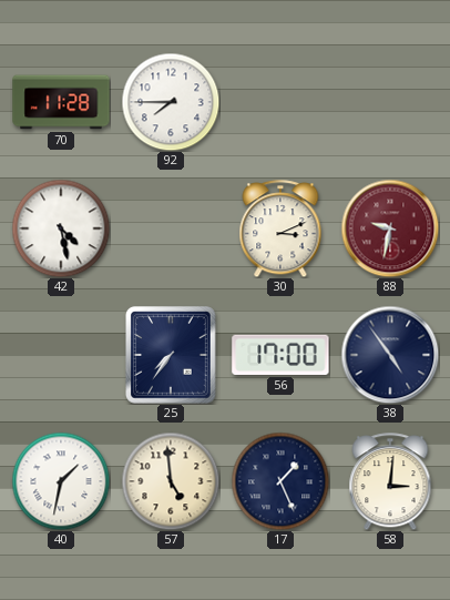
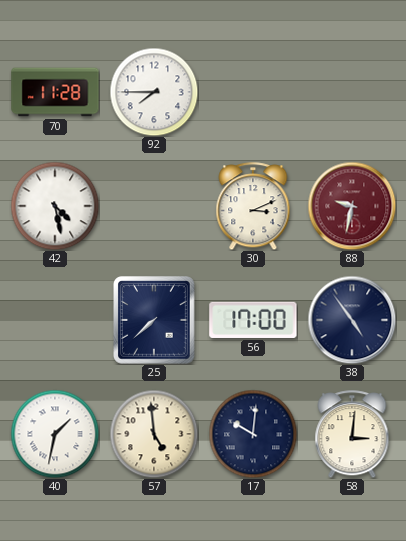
25: 7:36 -> 7:38
17: 1:26 -> 10:01
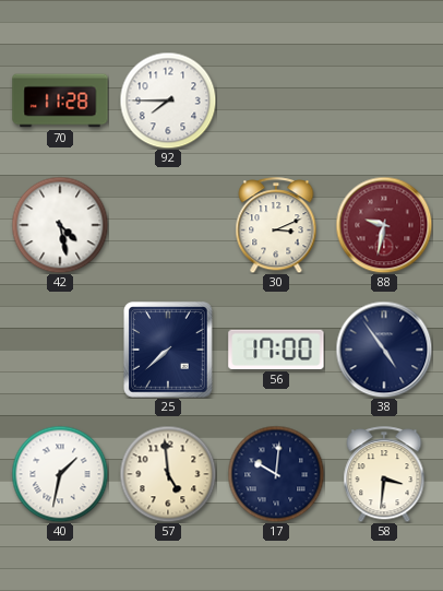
58: 3:01 -> 3:31
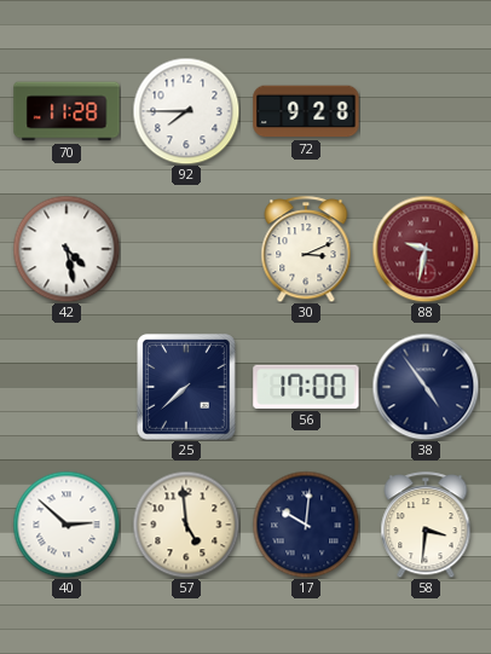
72: none -> 9:28
40: 1:32 -> 2:52
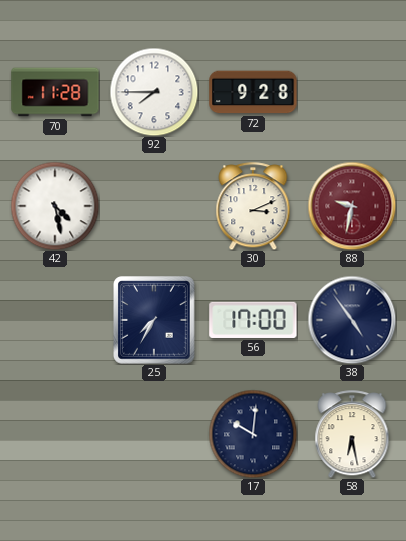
25: 7:38 -> 7:35
40: 2:52 -> none
57: 4:59 -> none
58: 3:31 -> 6:28
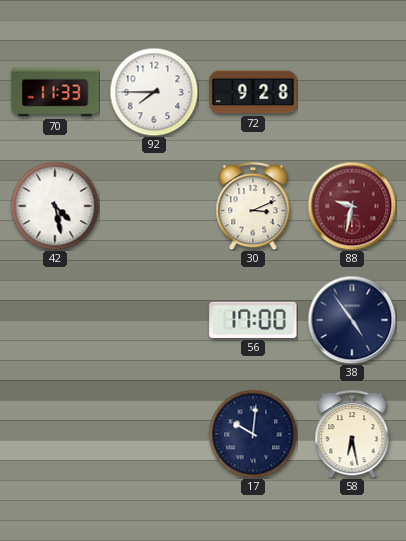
70: 11:28 -> 11:33
25: 7:35 -> none
